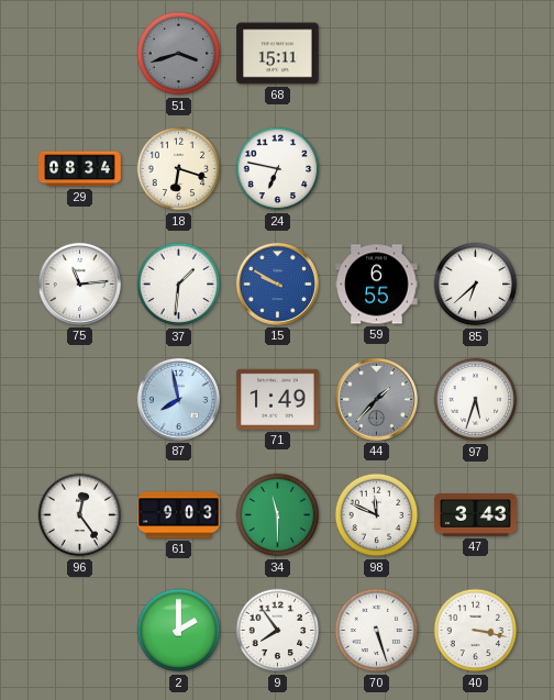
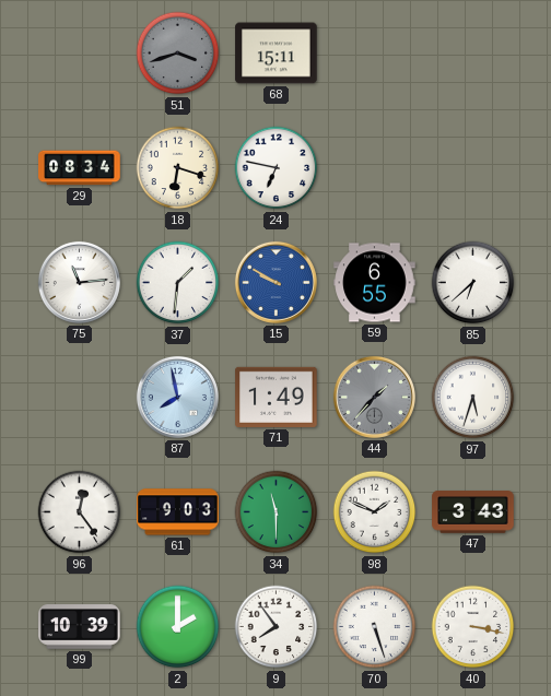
98: 11:49 -> 1:49
99: none -> 10:39
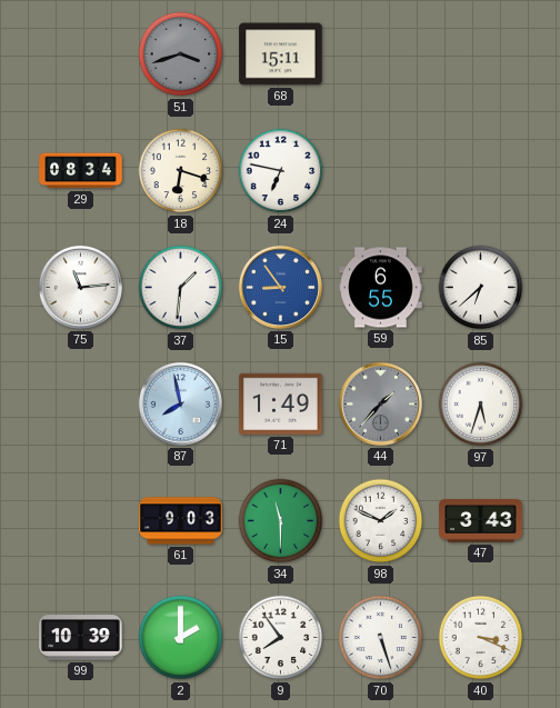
15: 9:50 -> 8:54
96: 12:24 -> none
40: 3:17 -> 3:19
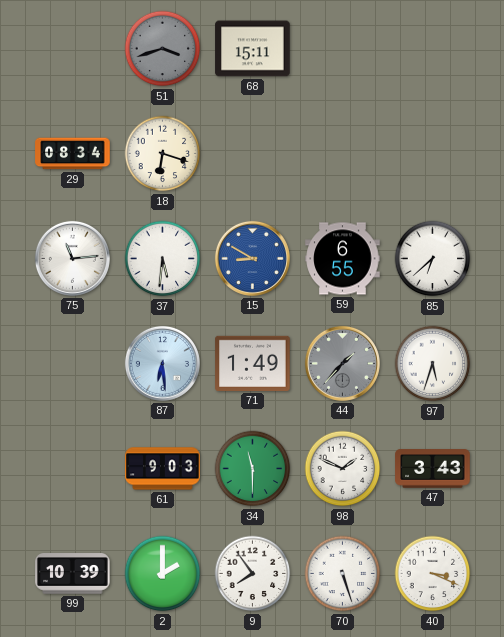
24: 6:47 -> none
37: 1:31 -> 5:31
15: 8:54 -> 8:50
87: 7:58 -> 6:29
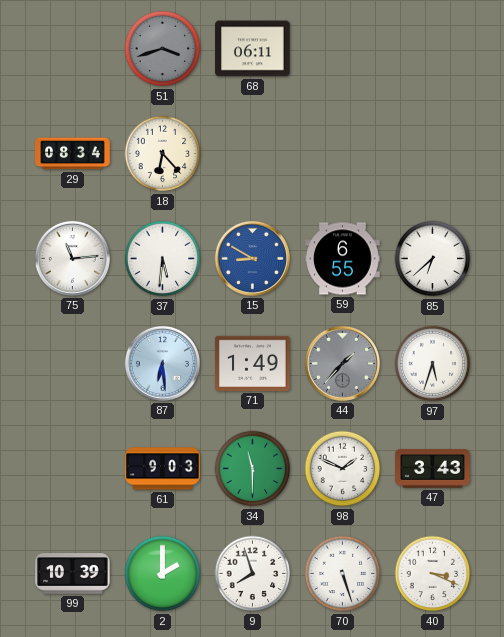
68: 15:11 -> 06:11
18: 6:18 -> 6:23
9: 7:54 -> 7:57
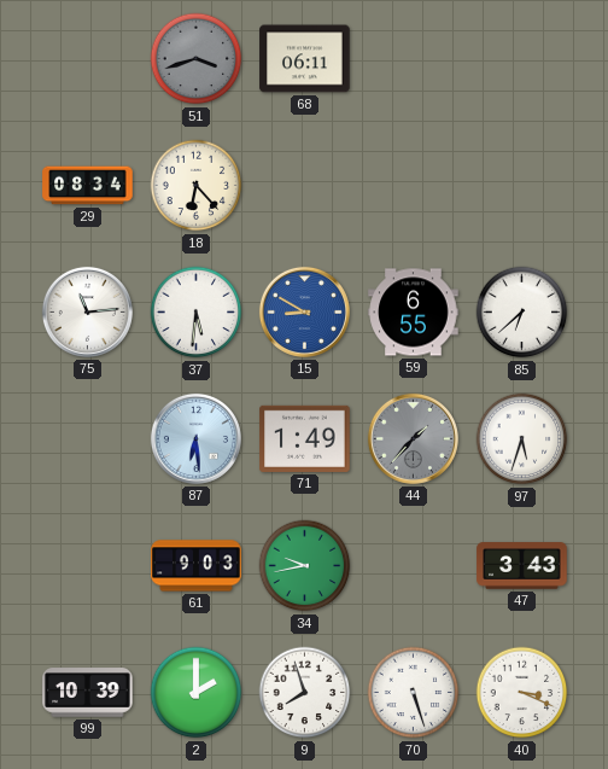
34: 11:30 -> 9:43
98: 1:49 -> none
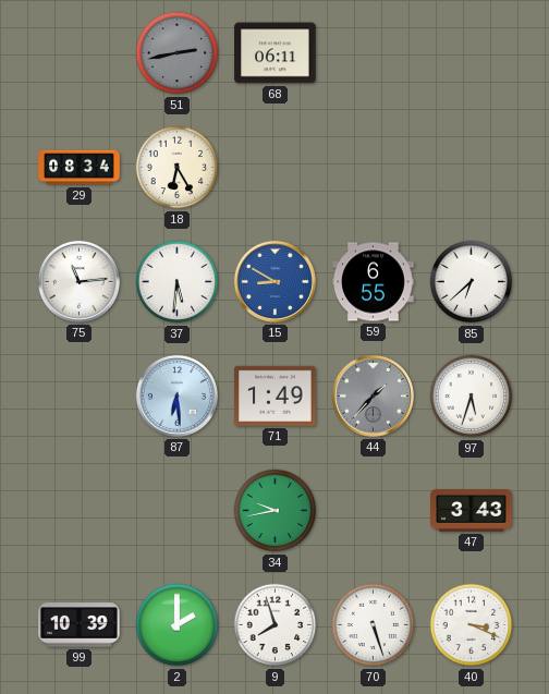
51: 3:42 -> 2:43
18: 6:23 -> 6:25
61: 9:03 -> none
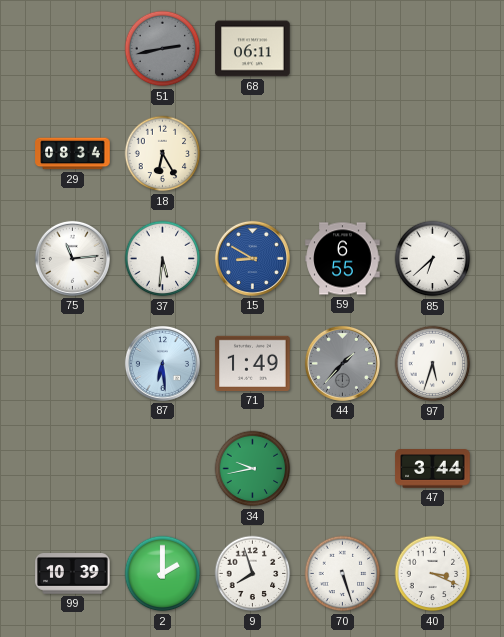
47: 3:43 -> 3:44
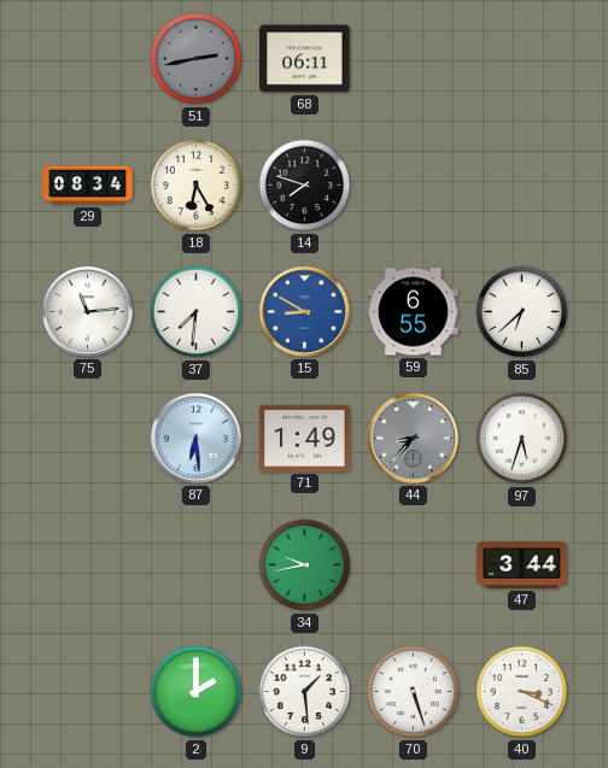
14: none -> 7:48
37: 5:31 -> 7:31
44: 1:37 -> 8:37
99: 10:39 -> none
9: 7:57 -> 1:29
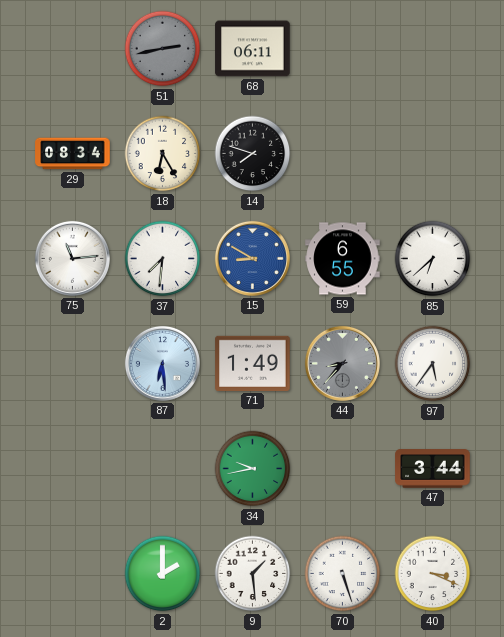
97: 5:33 -> 5:36
